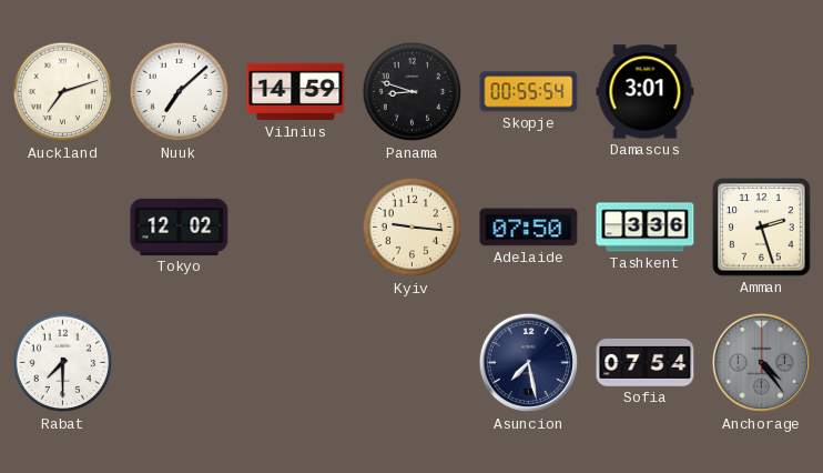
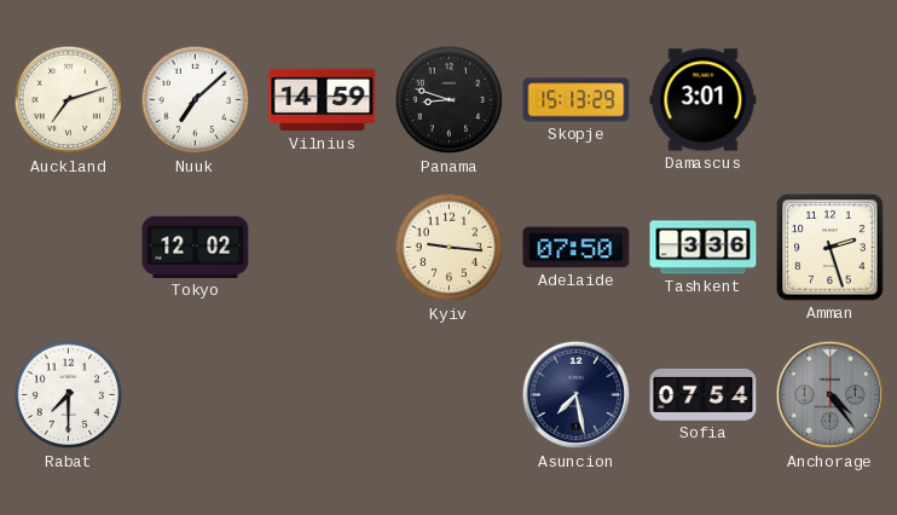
Skopje: 00:55 -> 15:13
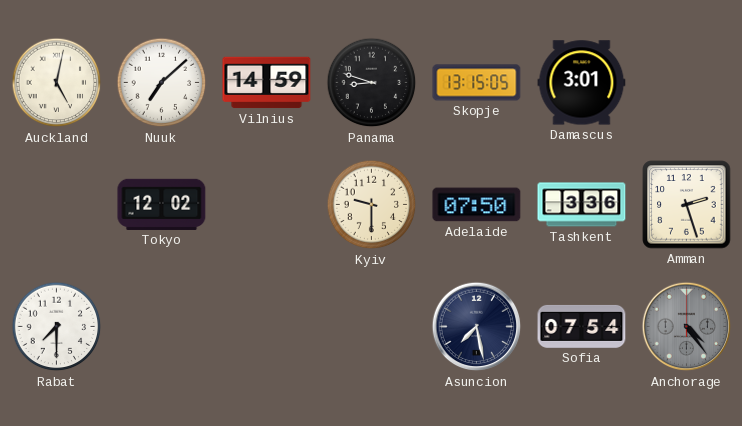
Auckland: 7:12 -> 5:02
Skopje: 15:13 -> 13:15
Kyiv: 9:16 -> 9:30
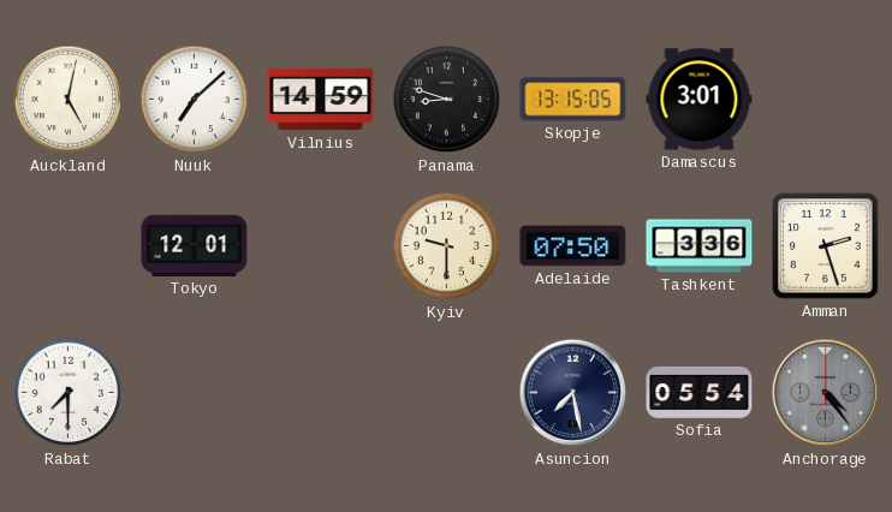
Tokyo: 12:02 -> 12:01
Sofia: 07:54 -> 05:54
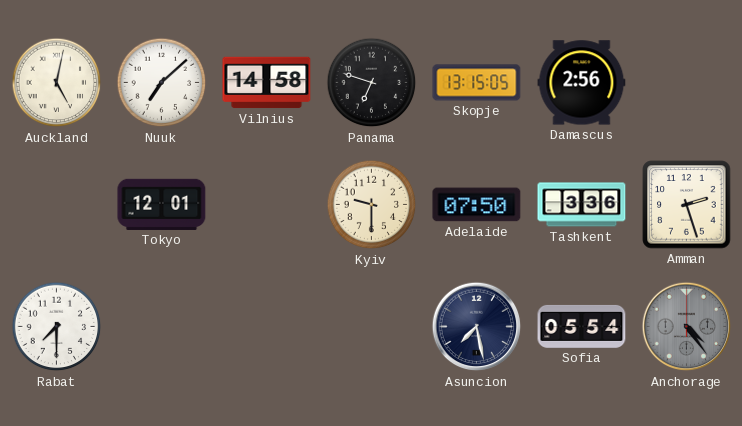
Vilnius: 14:59 -> 14:58
Panama: 8:48 -> 6:48
Damascus: 3:01 -> 2:56
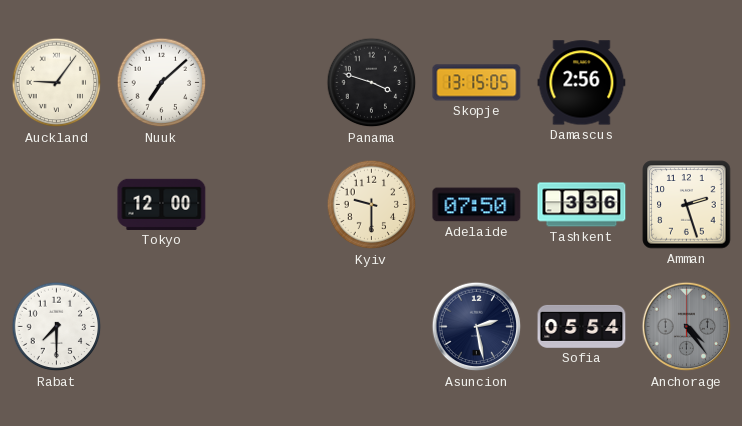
Auckland: 5:02 -> 9:06
Vilnius: 14:58 -> none
Panama: 6:48 -> 3:48
Tokyo: 12:01 -> 12:00
Asuncion: 7:28 -> 2:28
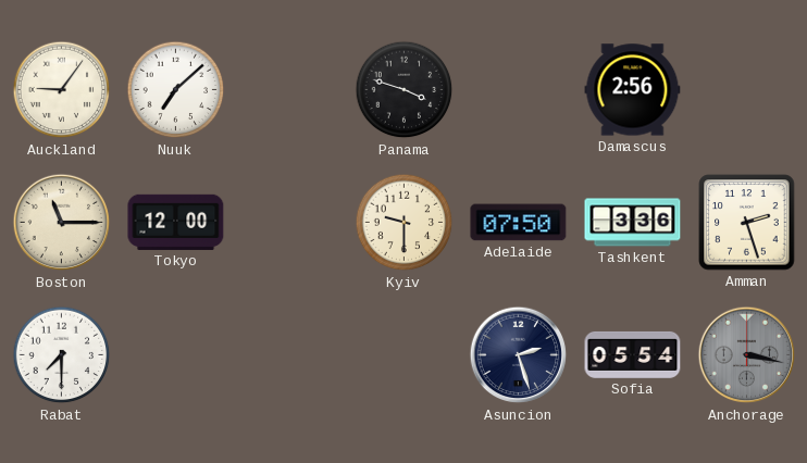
Skopje: 13:15 -> none
Boston: none -> 11:15
Asuncion: 2:28 -> 2:27
Anchorage: 4:24 -> 3:17
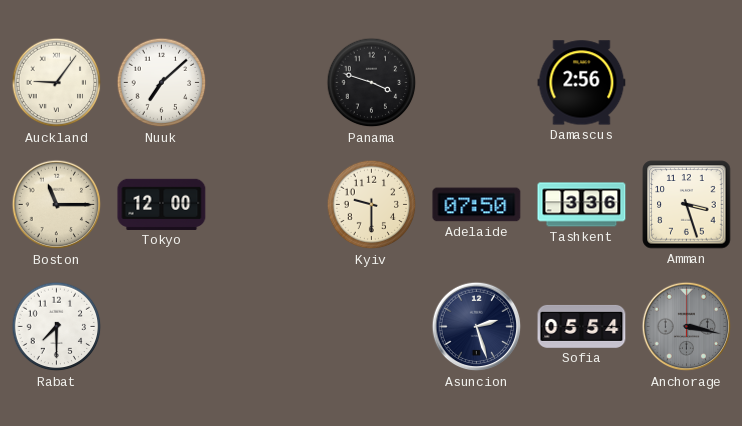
Amman: 2:27 -> 3:27
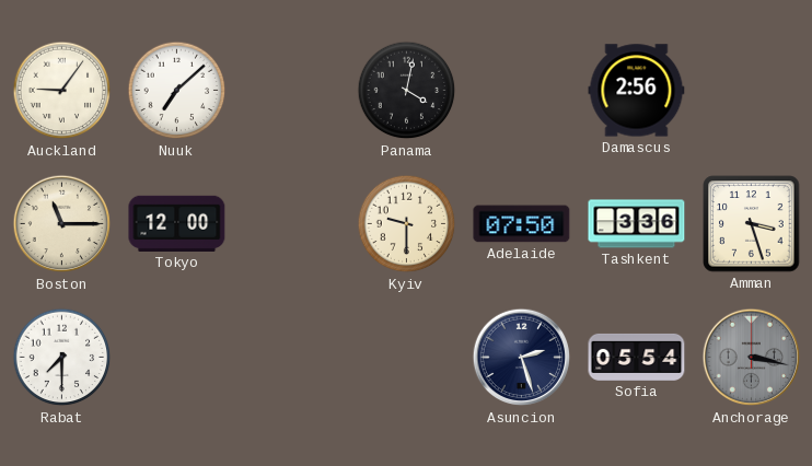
Panama: 3:48 -> 4:02
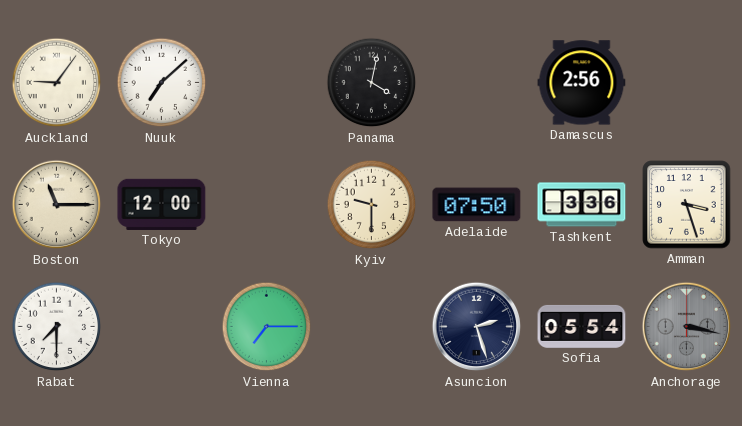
Vienna: none -> 7:15
